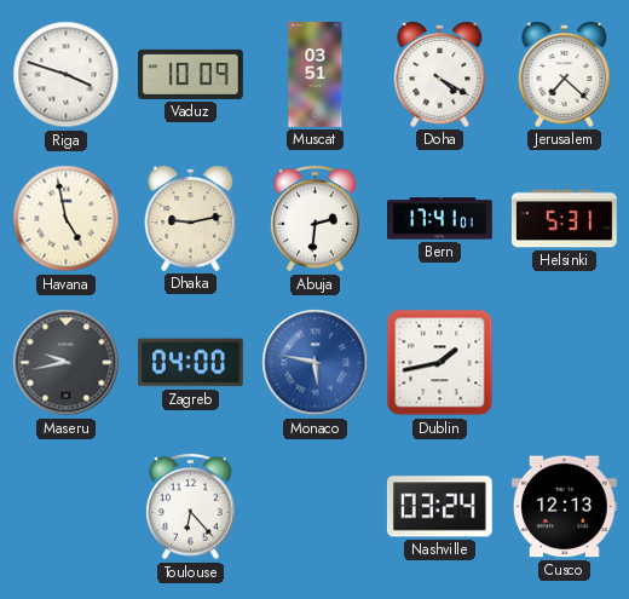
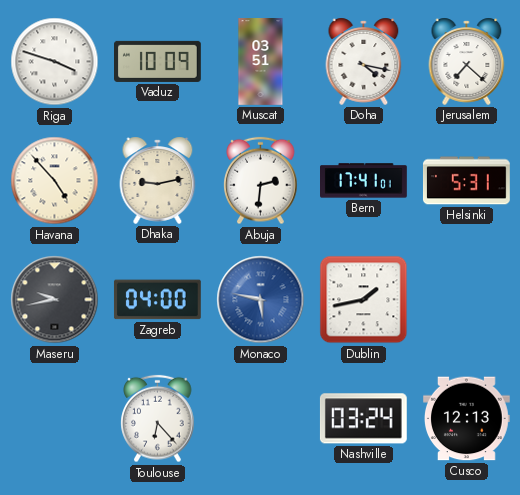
Doha: 4:20 -> 4:17
Havana: 4:58 -> 4:53
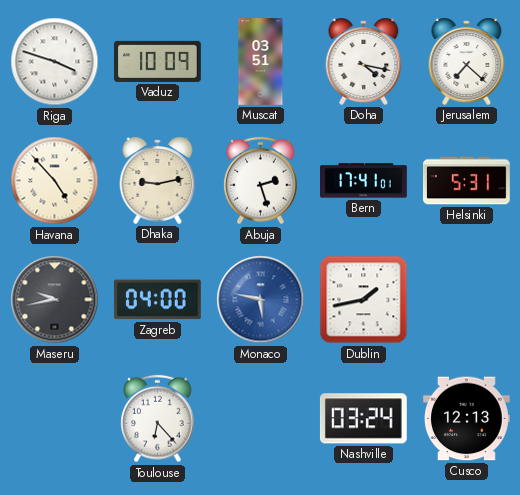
Abuja: 2:31 -> 2:27
